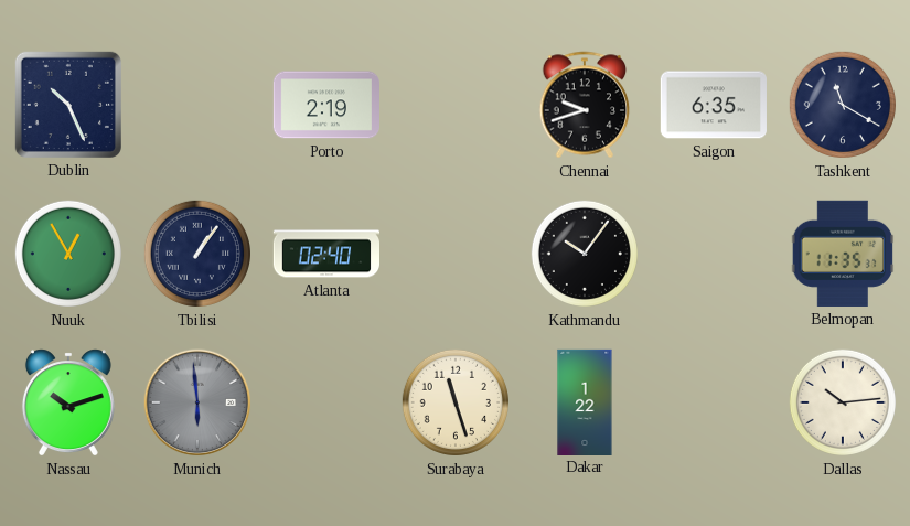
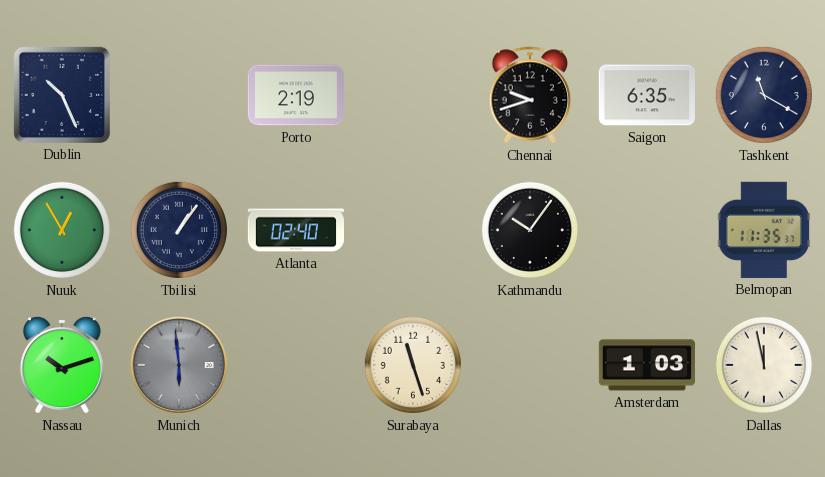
Dakar: 1:22 -> none
Amsterdam: none -> 1:03
Dallas: 10:14 -> 11:58
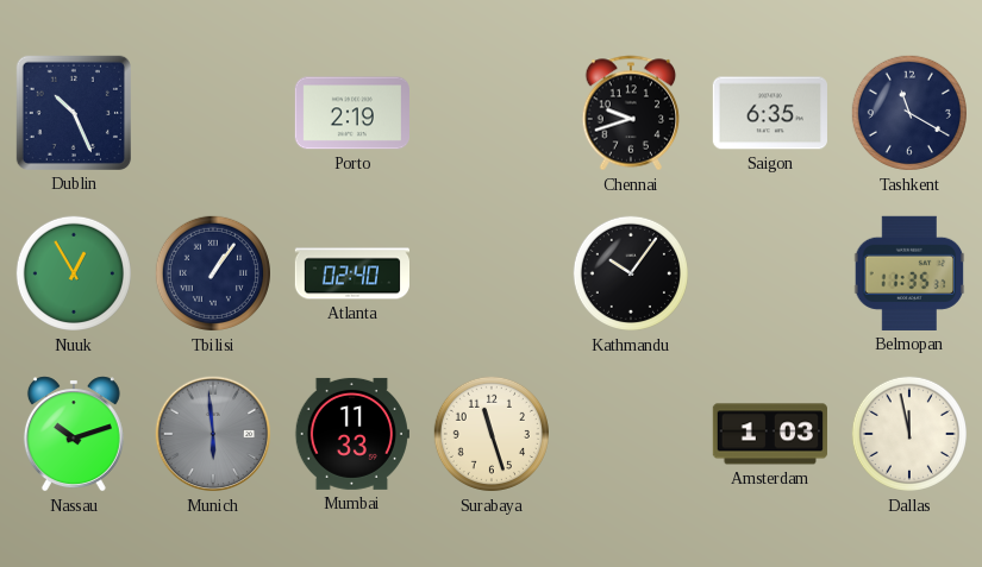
Mumbai: none -> 11:33
